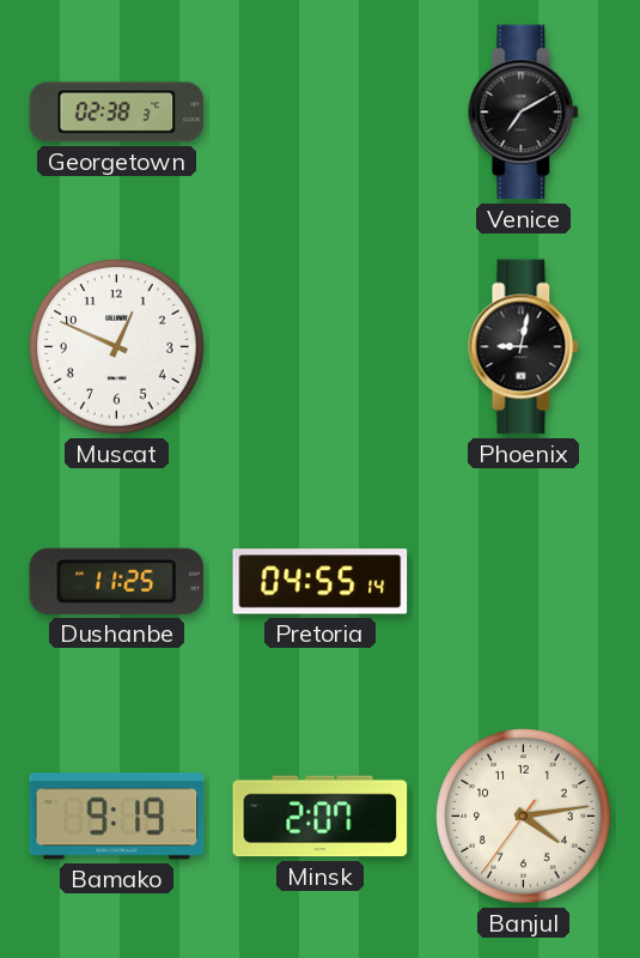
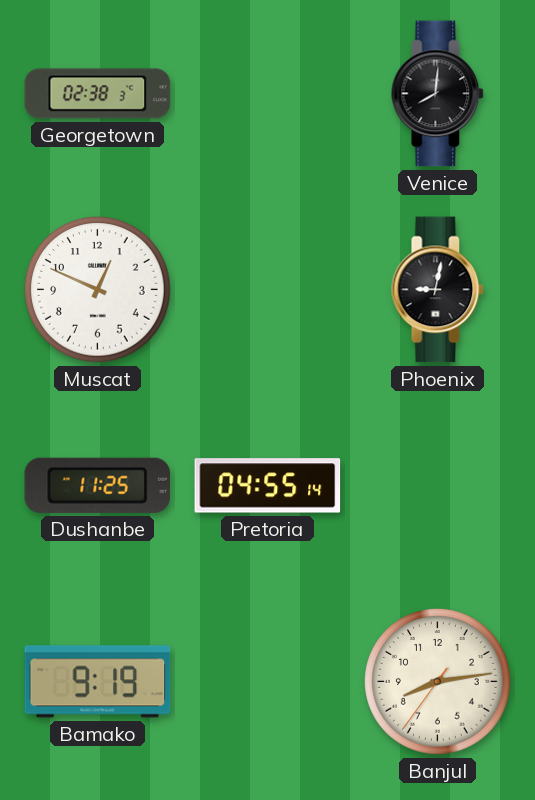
Venice: 7:10 -> 8:01
Minsk: 2:07 -> none
Banjul: 4:13 -> 8:13
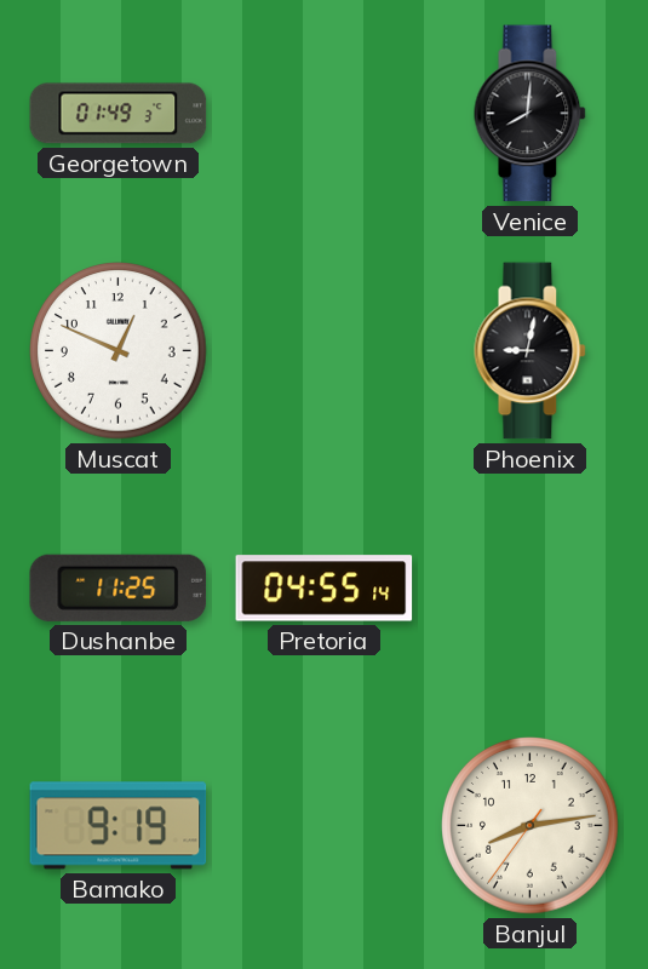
Georgetown: 02:38 -> 01:49
